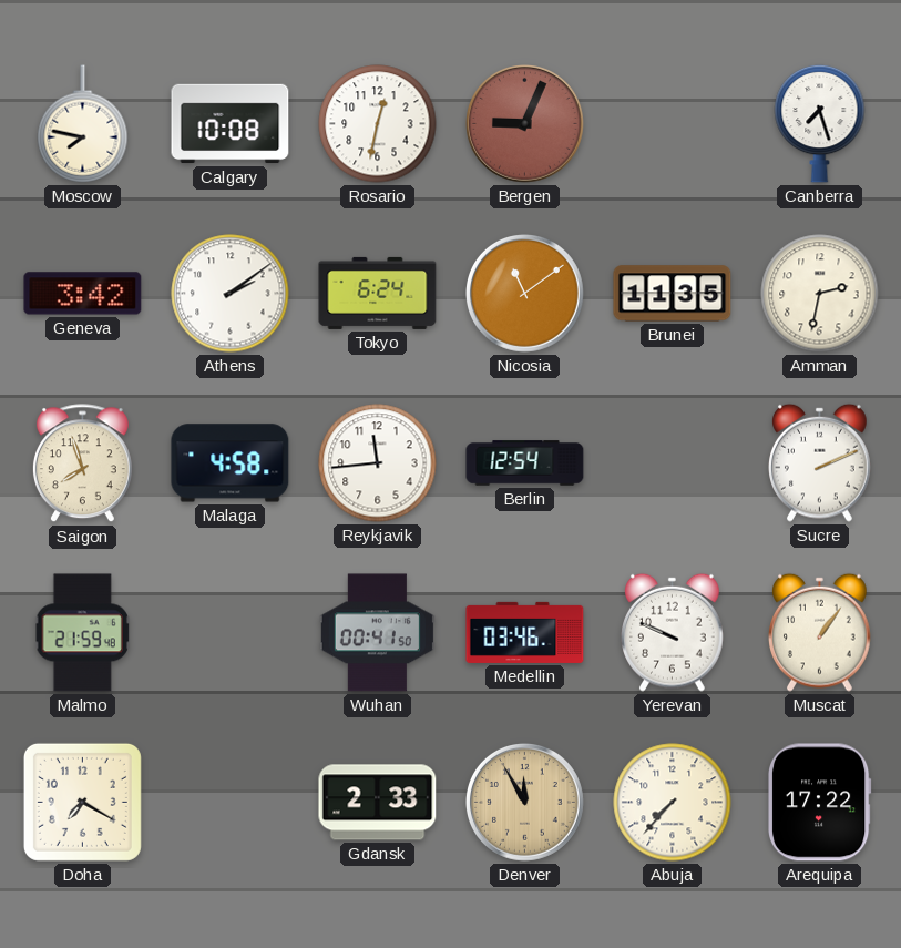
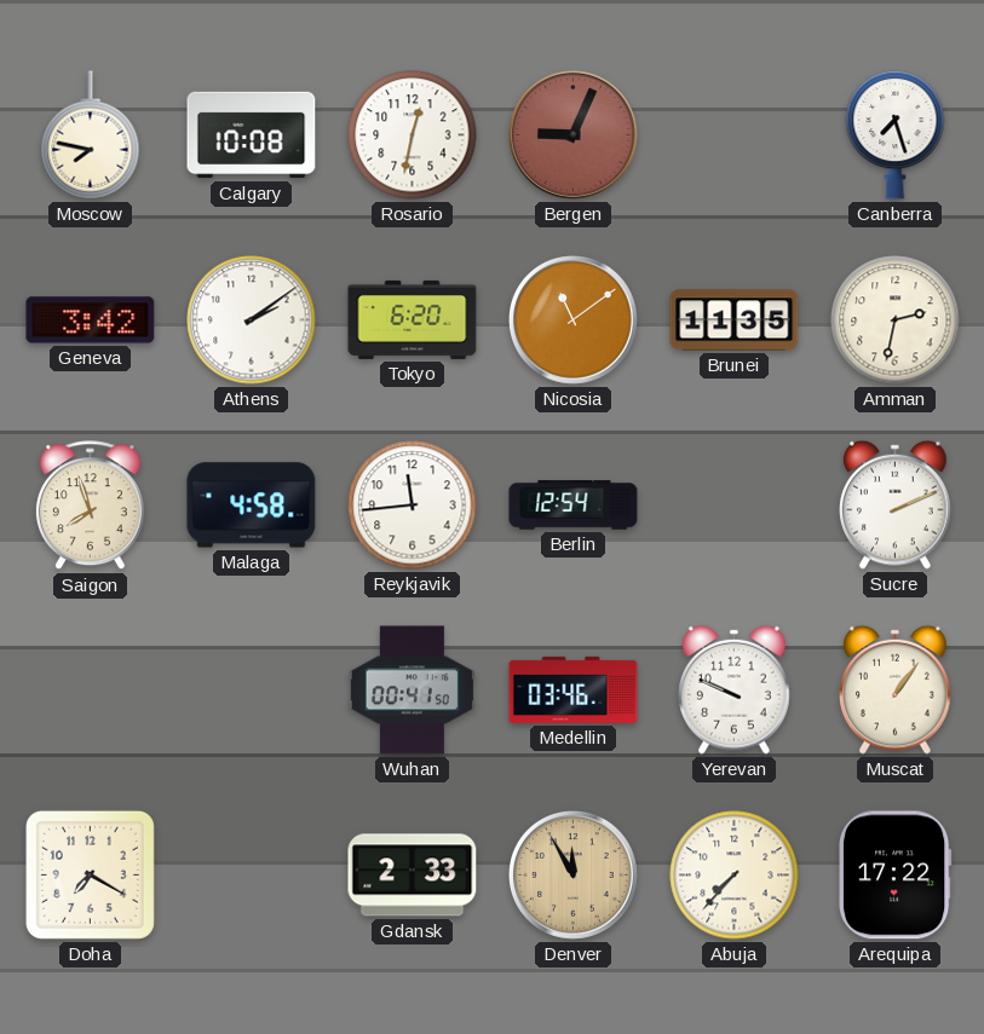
Tokyo: 6:24 -> 6:20
Malmo: 21:59 -> none
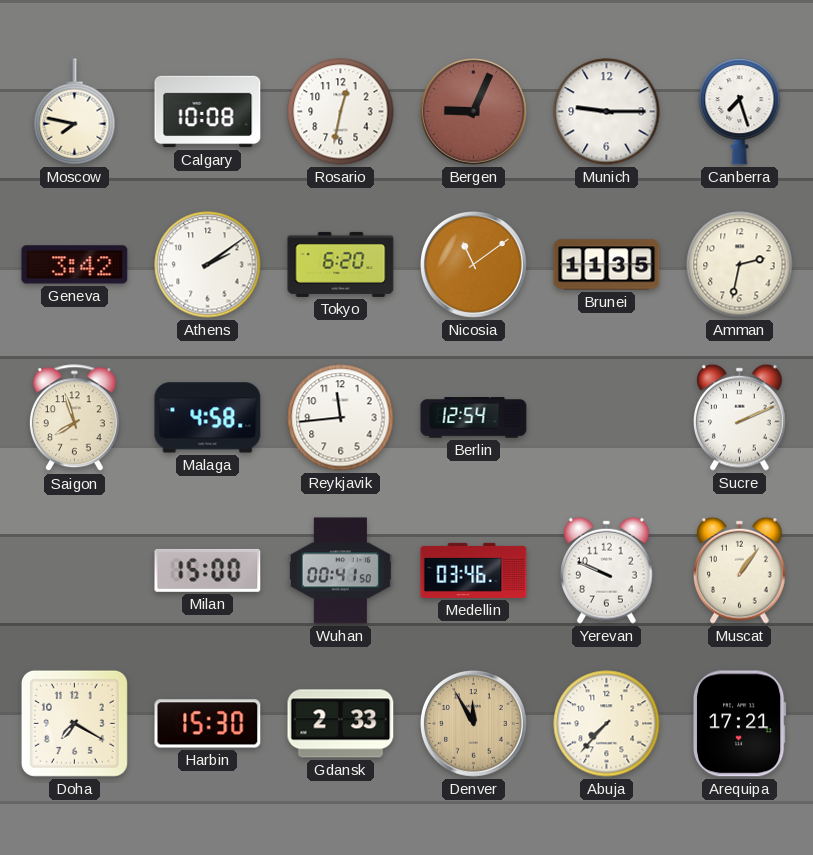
Munich: none -> 9:15
Milan: none -> 15:00
Harbin: none -> 15:30
Arequipa: 17:22 -> 17:21
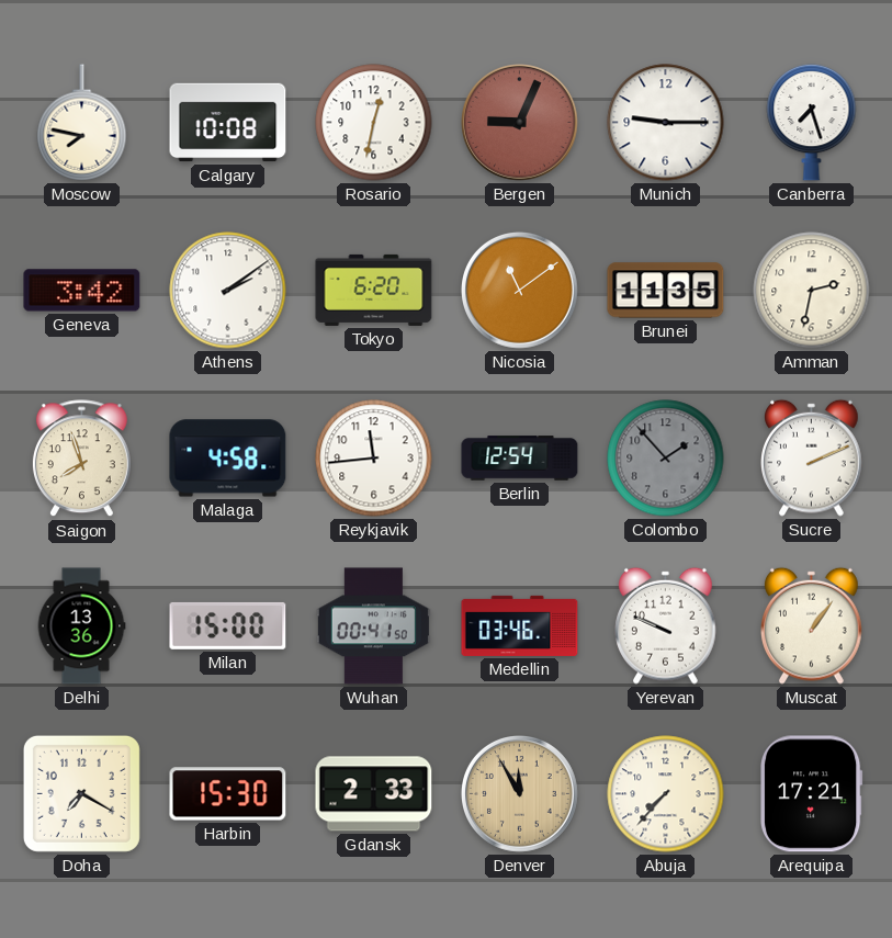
Colombo: none -> 1:53
Delhi: none -> 13:36
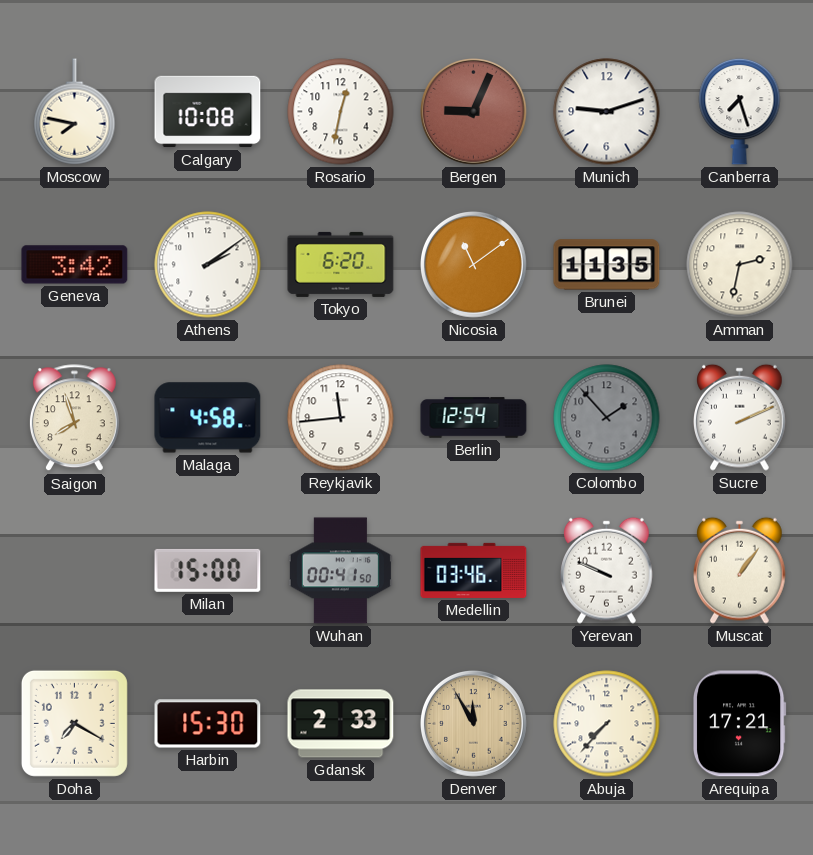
Munich: 9:15 -> 9:12
Delhi: 13:36 -> none
